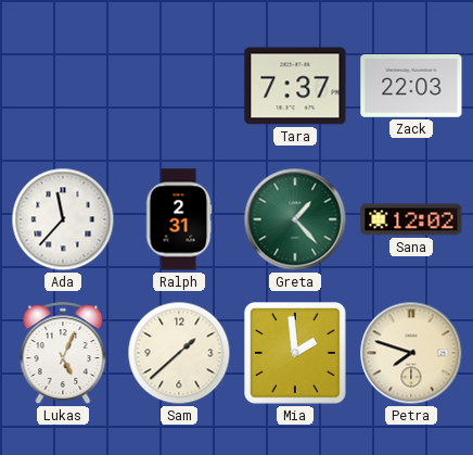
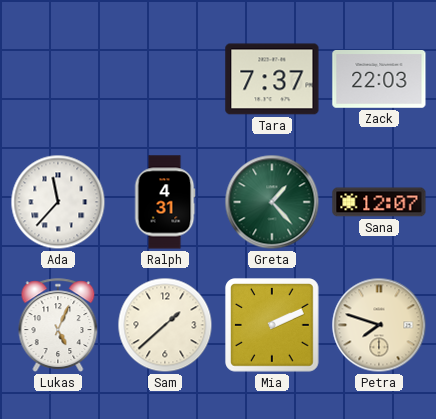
Ralph: 2:31 -> 4:31
Sana: 12:02 -> 12:07
Mia: 1:59 -> 2:11
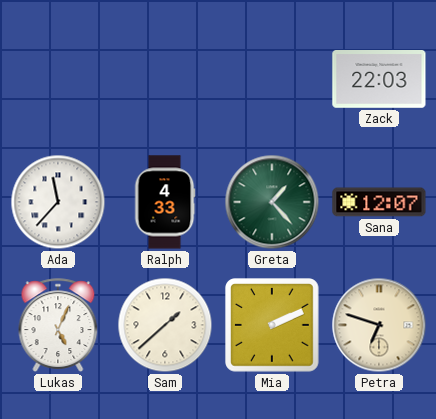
Tara: 7:37 -> none
Ralph: 4:31 -> 4:33
Petra: 7:48 -> 6:48
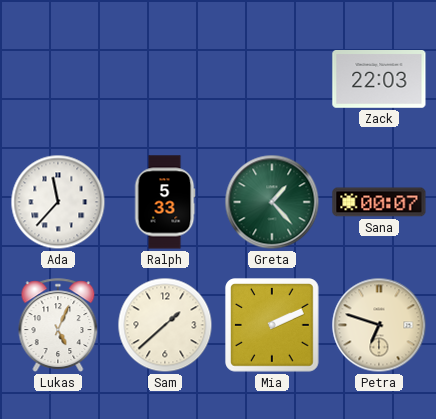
Ralph: 4:33 -> 5:33
Sana: 12:07 -> 00:07
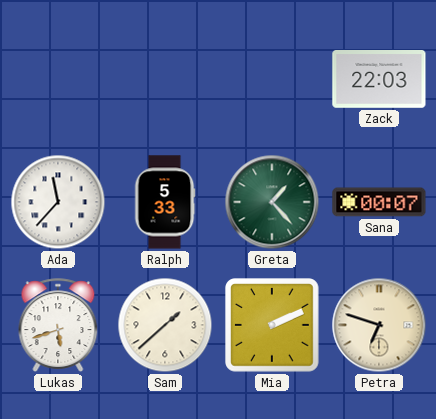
Lukas: 5:04 -> 5:42
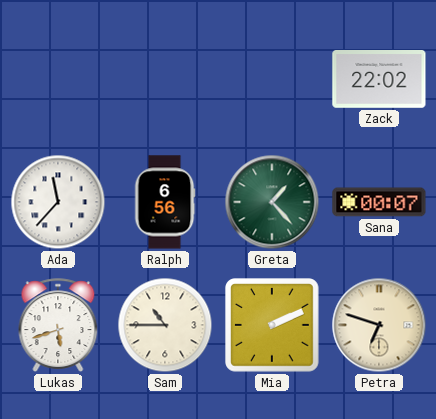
Zack: 22:03 -> 22:02
Ralph: 5:33 -> 6:56
Sam: 1:38 -> 10:45
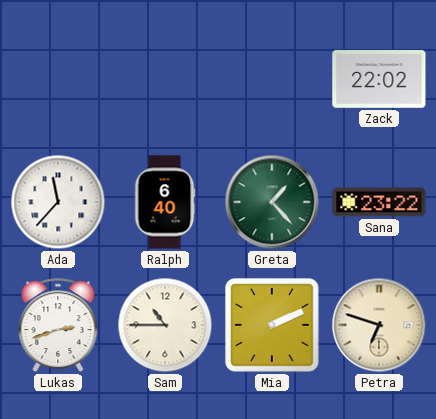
Ralph: 6:56 -> 6:40
Sana: 00:07 -> 23:22
Lukas: 5:42 -> 2:42
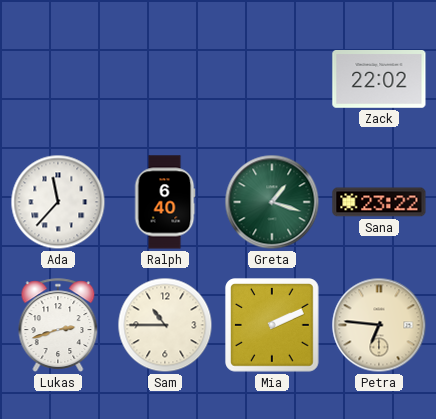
Greta: 1:23 -> 1:18
Petra: 6:48 -> 6:46
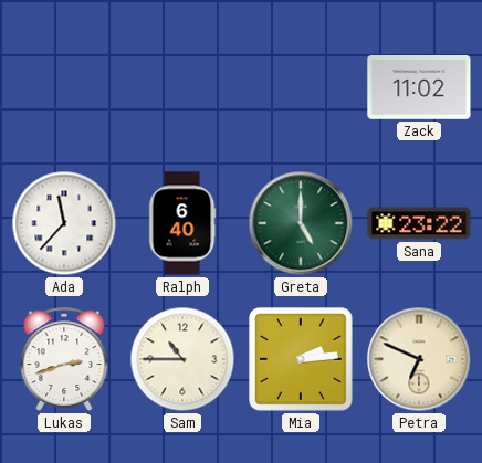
Zack: 22:02 -> 11:02
Greta: 1:18 -> 5:00
Mia: 2:11 -> 2:14
Petra: 6:46 -> 6:49
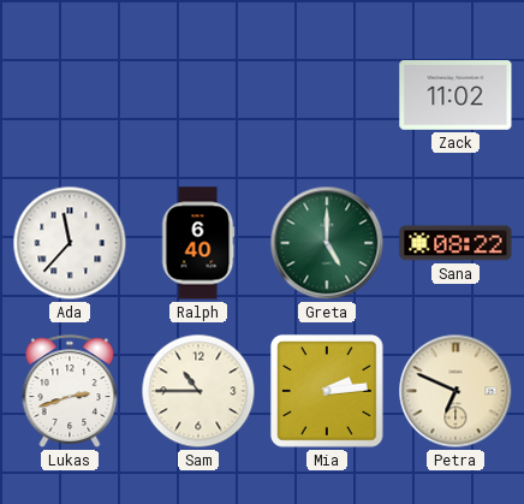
Sana: 23:22 -> 08:22
